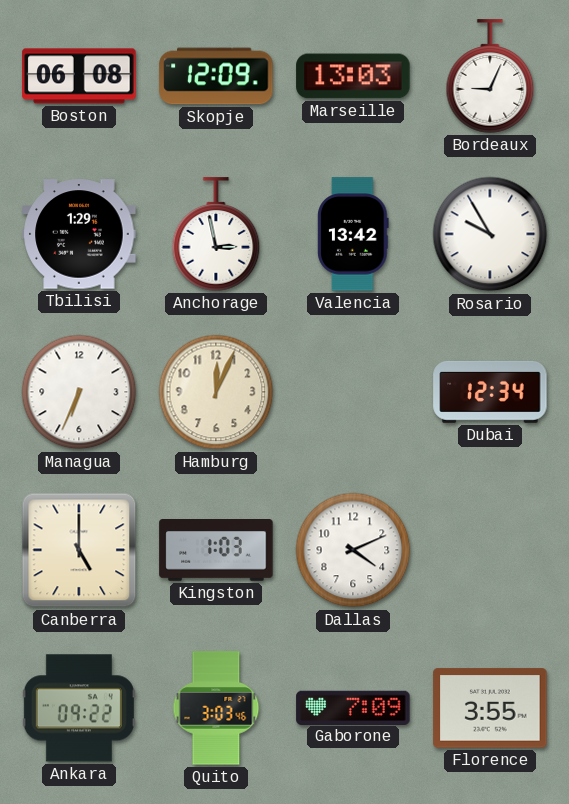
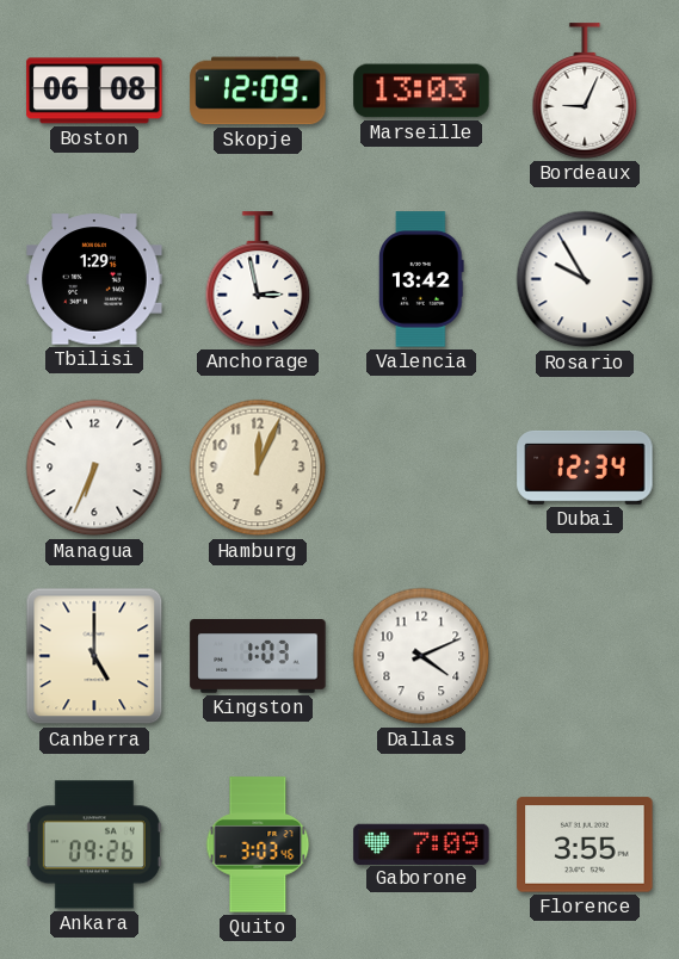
Ankara: 09:22 -> 09:26
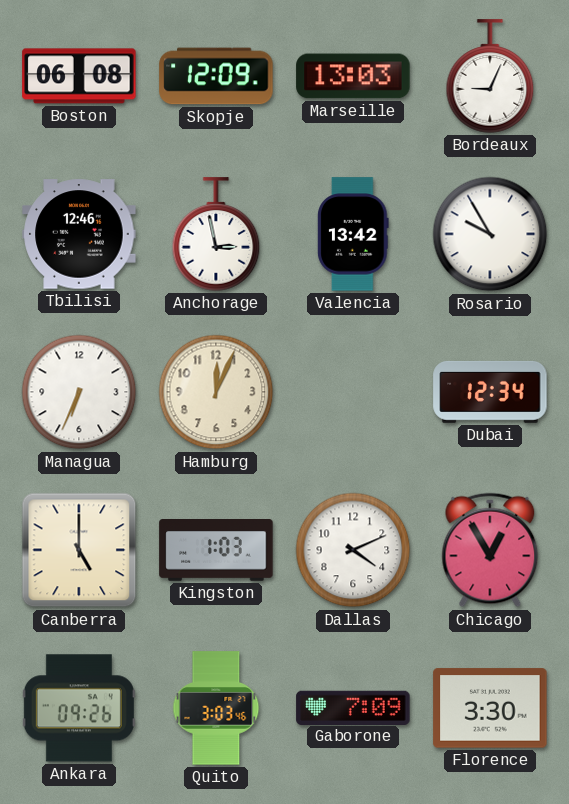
Tbilisi: 1:29 -> 12:46
Chicago: none -> 12:55
Florence: 3:55 -> 3:30
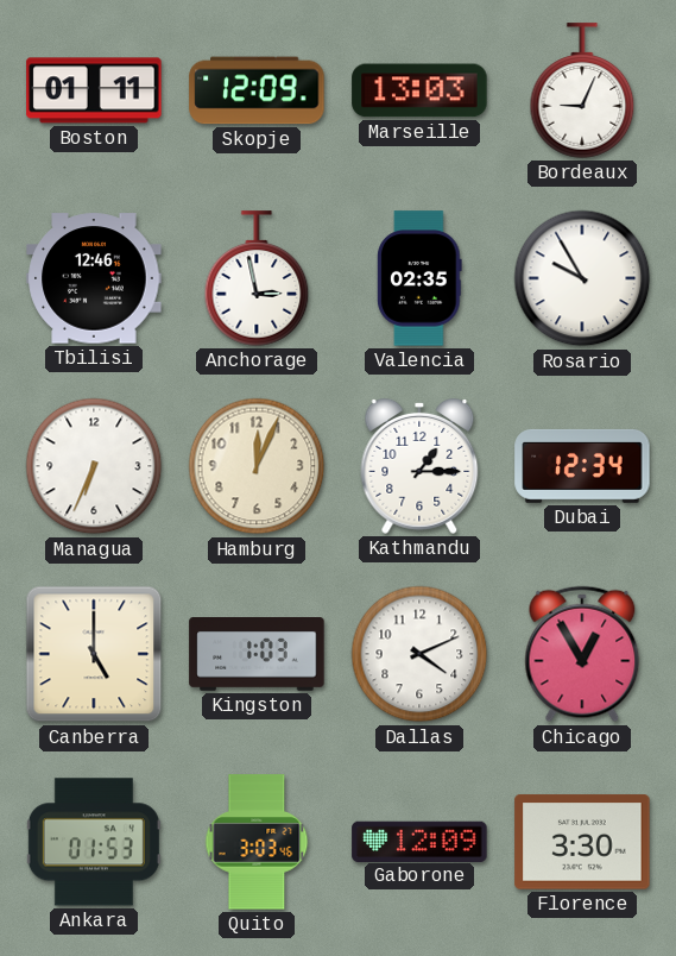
Boston: 06:08 -> 01:11
Valencia: 13:42 -> 02:35
Kathmandu: none -> 1:15
Ankara: 09:26 -> 01:53
Gaborone: 7:09 -> 12:09
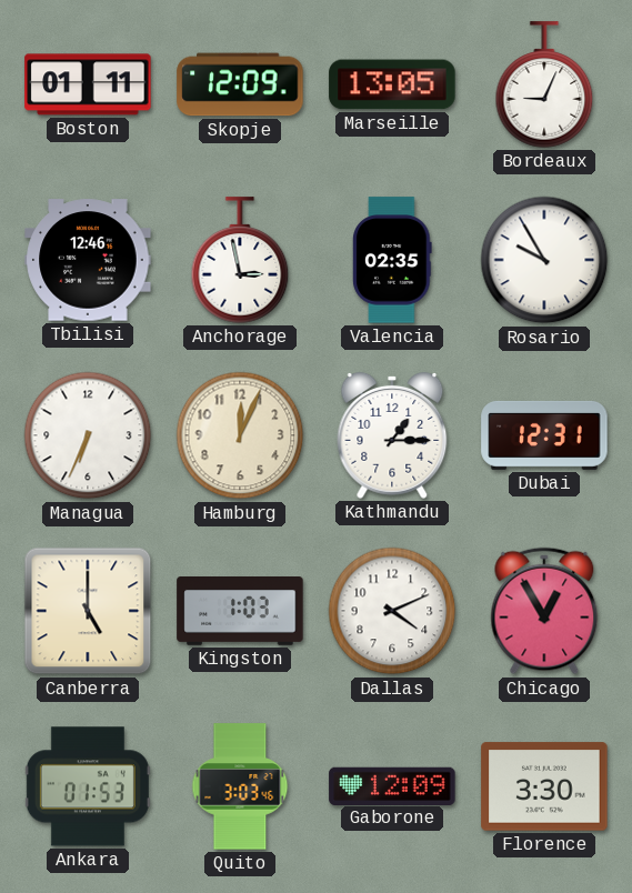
Marseille: 13:03 -> 13:05
Dubai: 12:34 -> 12:31
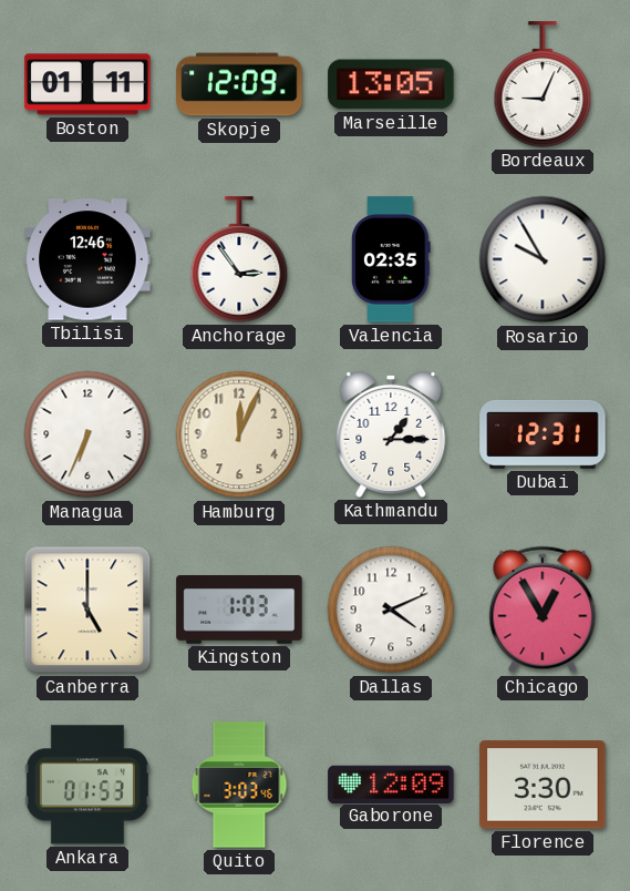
Anchorage: 2:58 -> 2:54
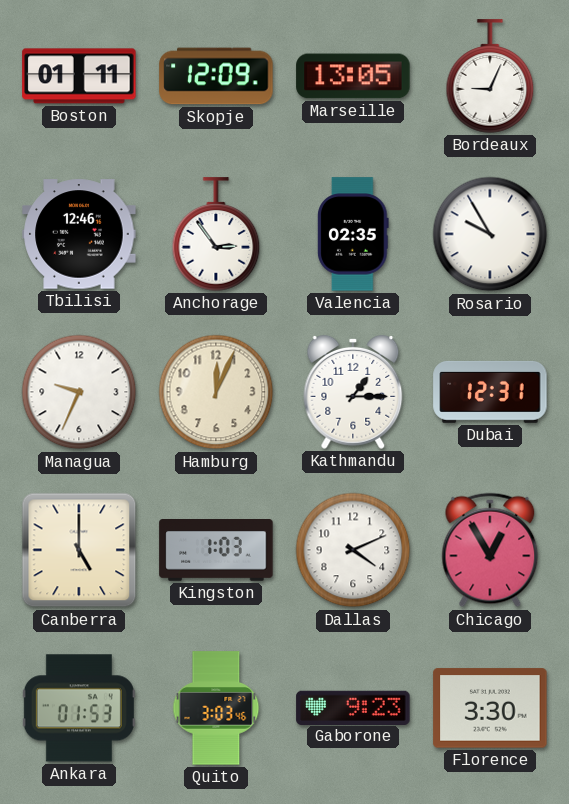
Managua: 6:34 -> 9:34
Gaborone: 12:09 -> 9:23
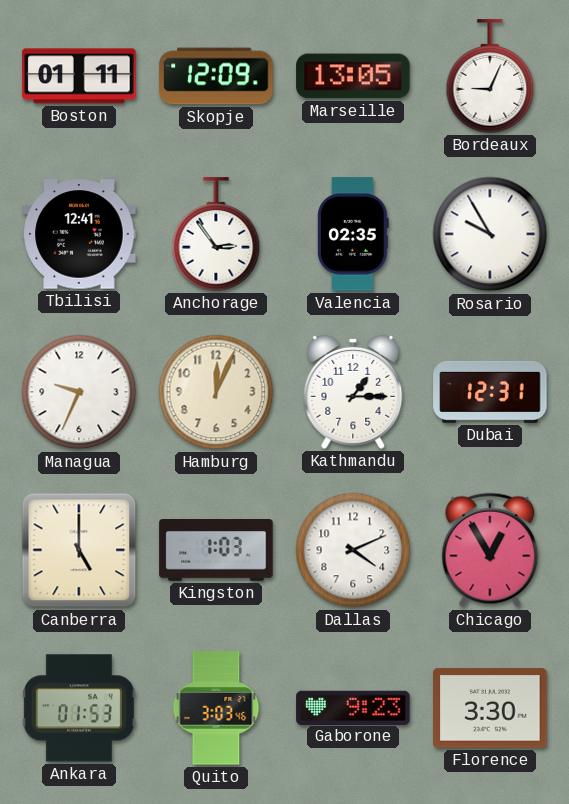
Tbilisi: 12:46 -> 12:41
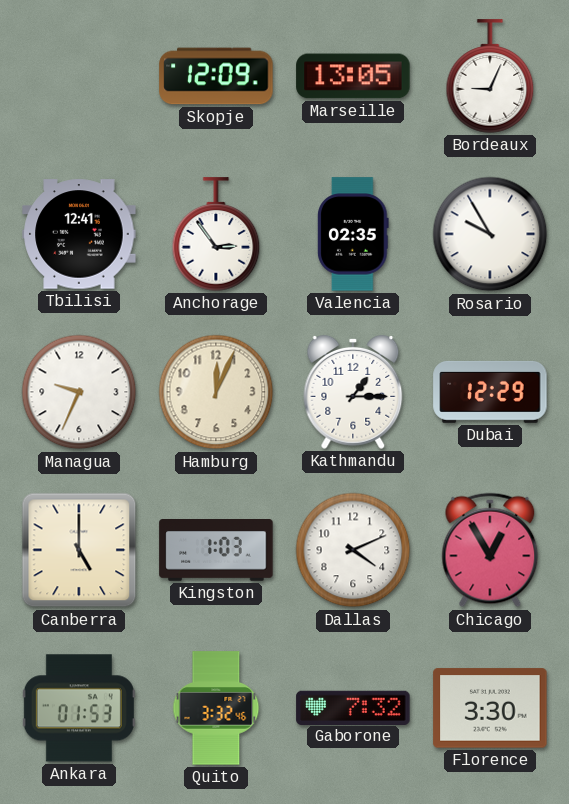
Boston: 01:11 -> none
Dubai: 12:31 -> 12:29
Quito: 3:03 -> 3:32
Gaborone: 9:23 -> 7:32
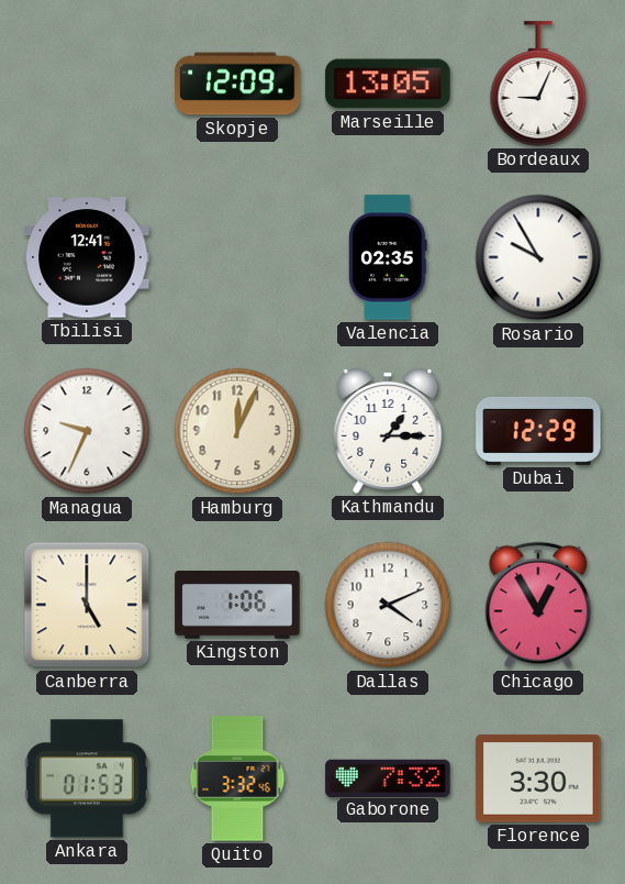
Anchorage: 2:54 -> none
Kingston: 1:03 -> 1:06
